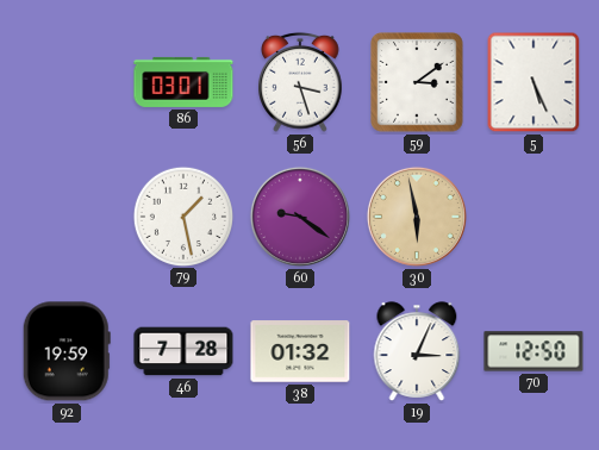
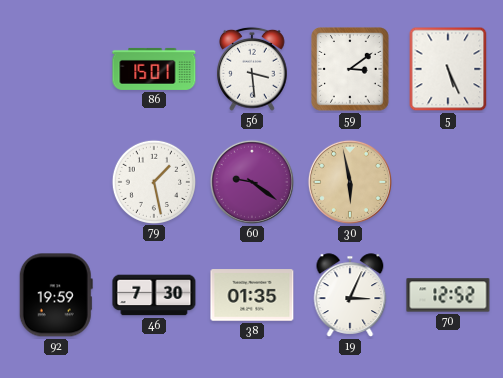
86: 03:01 -> 15:01
56: 3:27 -> 3:29
46: 7:28 -> 7:30
38: 01:32 -> 01:35
70: 12:50 -> 12:52
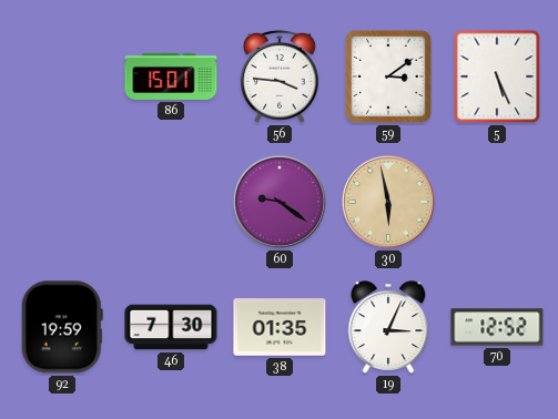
56: 3:29 -> 3:46
79: 1:28 -> none
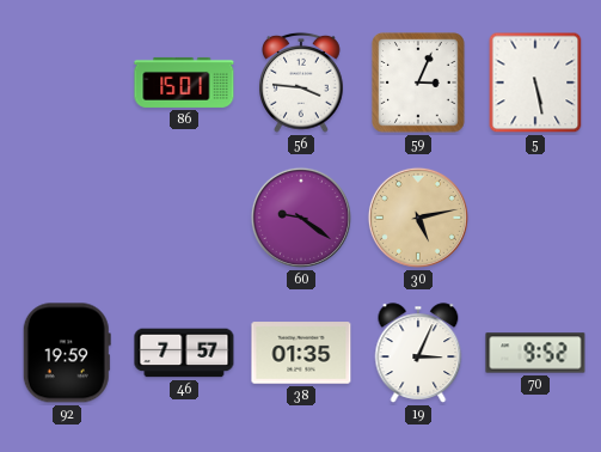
59: 3:09 -> 3:04
5: 5:26 -> 5:28
30: 5:58 -> 5:13
46: 7:30 -> 7:57
70: 12:52 -> 9:52
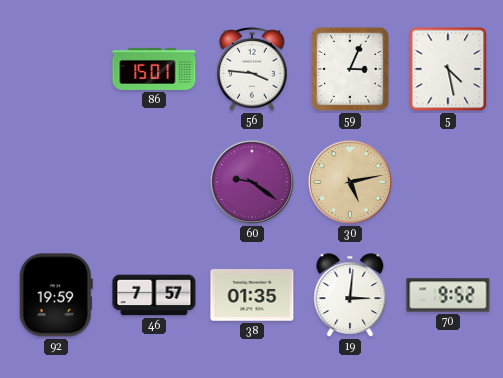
5: 5:28 -> 4:28
19: 3:04 -> 3:01
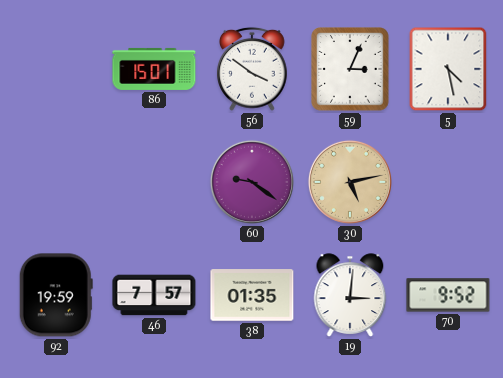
56: 3:46 -> 3:51
